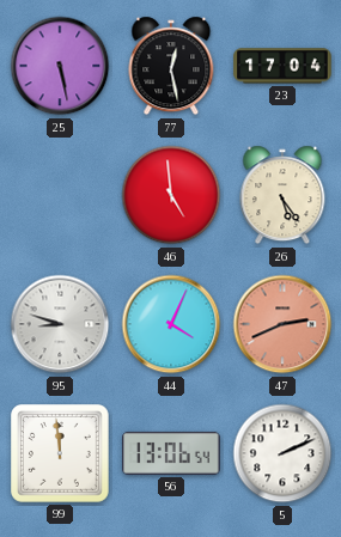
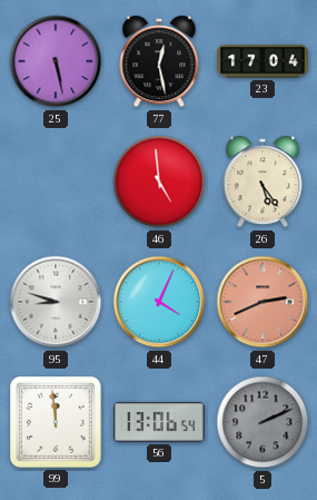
5 dial: white -> grey
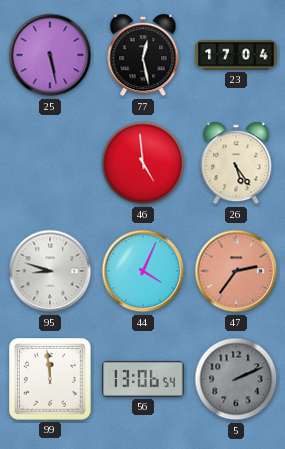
47: 2:41 -> 2:36
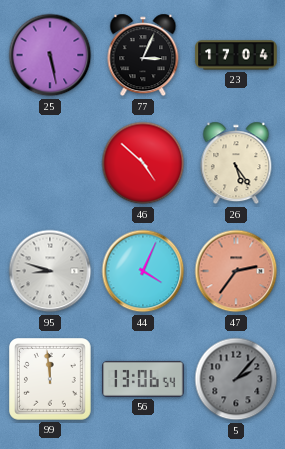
77: 12:28 -> 3:04
46: 4:59 -> 4:52
5: 2:11 -> 2:07
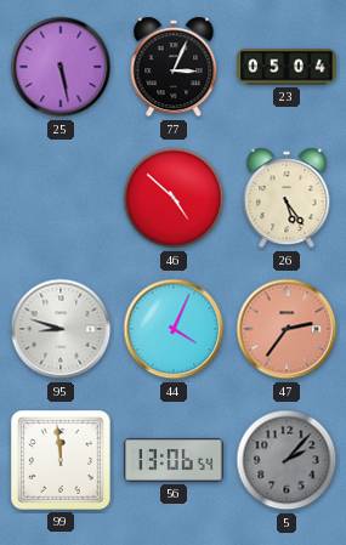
23: 17:04 -> 05:04
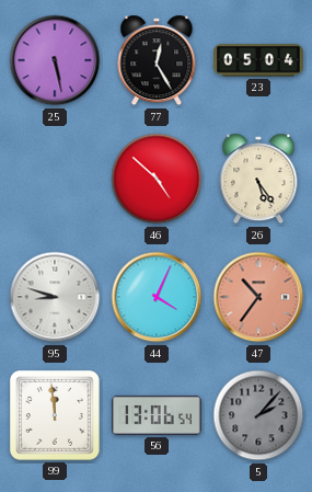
77: 3:04 -> 12:25
47: 2:36 -> 10:36
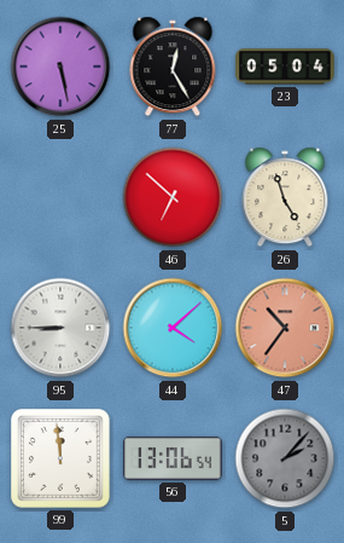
46: 4:52 -> 6:52
26: 5:24 -> 4:57
95: 8:48 -> 8:45
44: 4:04 -> 4:08
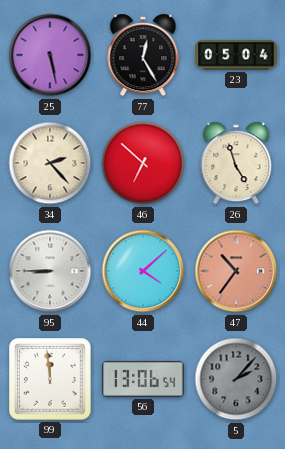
34: none -> 2:23
